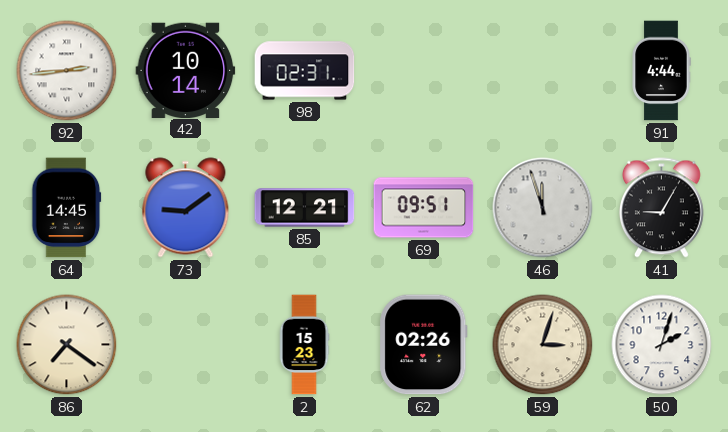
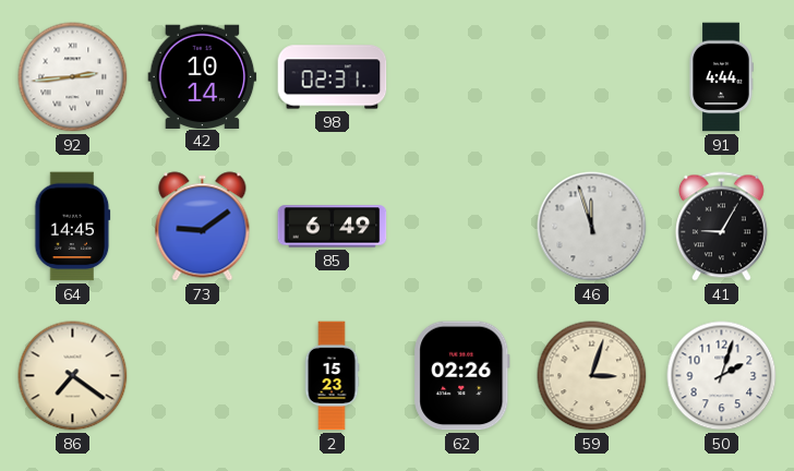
85: 12:21 -> 6:49
69: 09:51 -> none
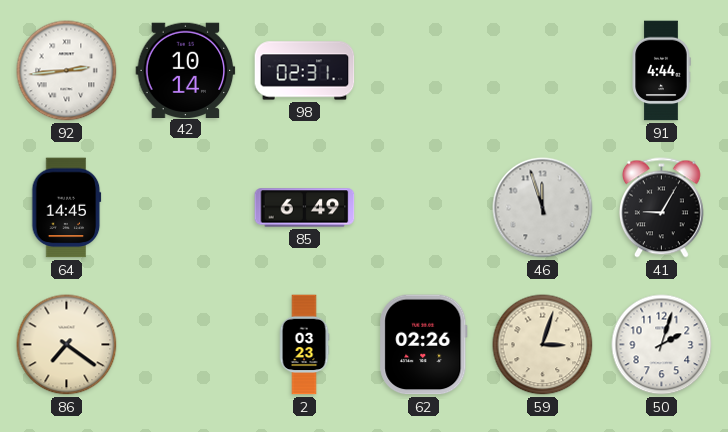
73: 9:09 -> none
2: 15:23 -> 03:23
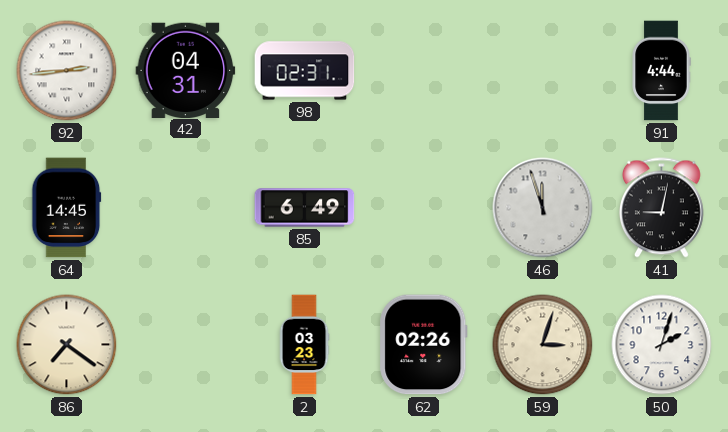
42: 10:14 -> 04:31
41: 9:05 -> 9:02
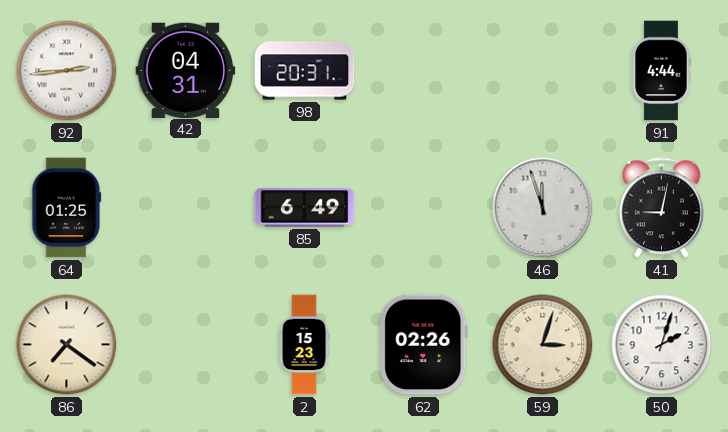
98: 02:31 -> 20:31
64: 14:45 -> 01:25
2: 03:23 -> 15:23
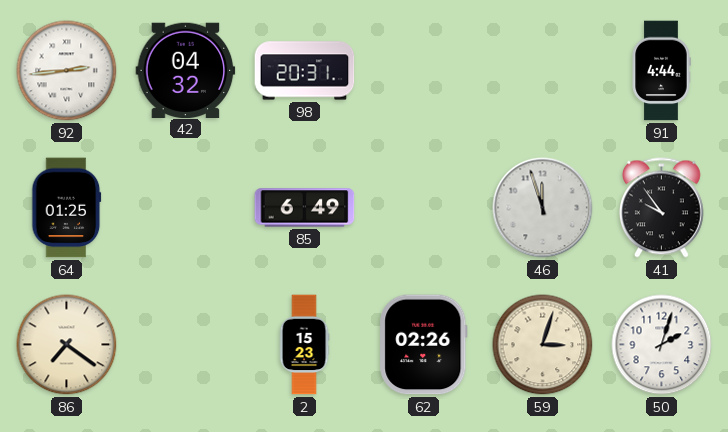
42: 04:31 -> 04:32
41: 9:02 -> 9:54
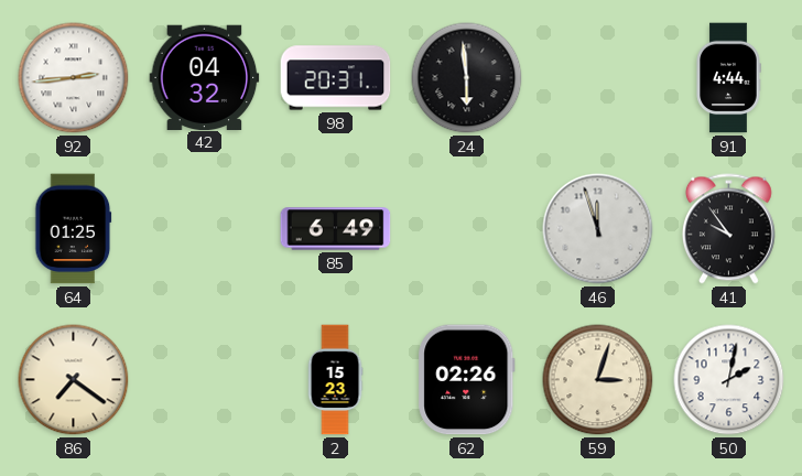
24: none -> 5:59
50: 2:03 -> 2:02
